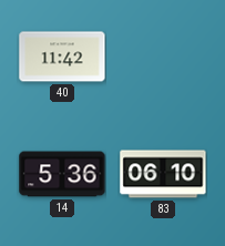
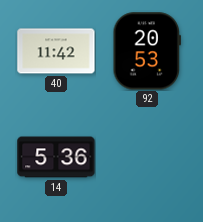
92: none -> 20:53
83: 06:10 -> none
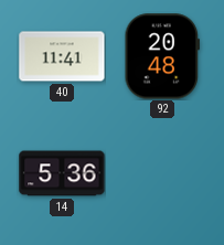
40: 11:42 -> 11:41
92: 20:53 -> 20:48
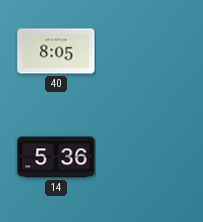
40: 11:41 -> 8:05
92: 20:48 -> none
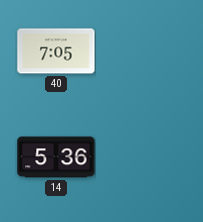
40: 8:05 -> 7:05
